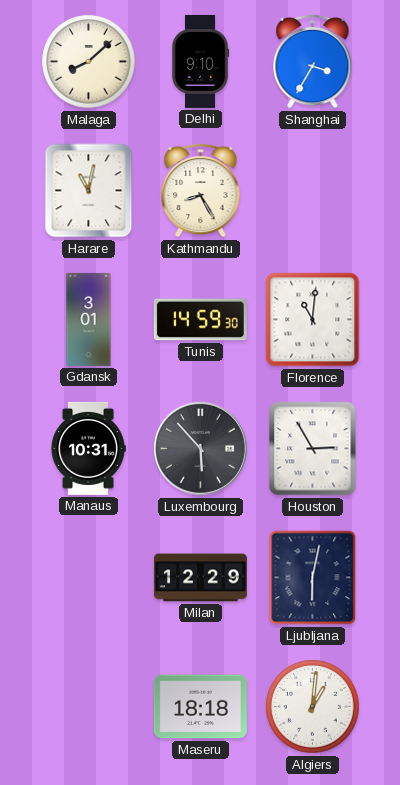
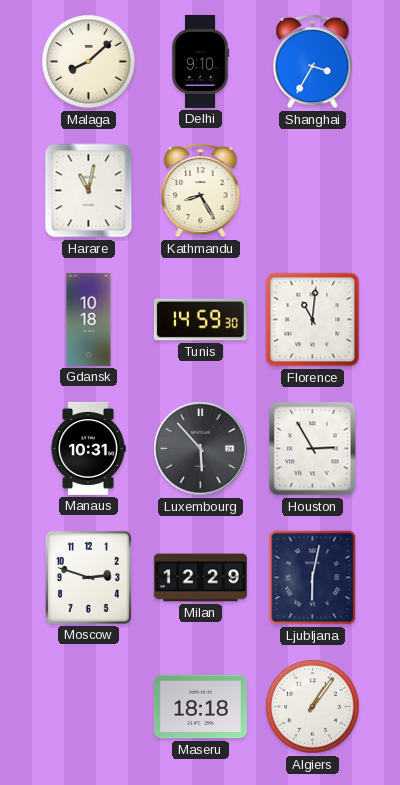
Gdansk: 3:01 -> 10:18
Moscow: none -> 2:48
Algiers: 1:01 -> 1:06
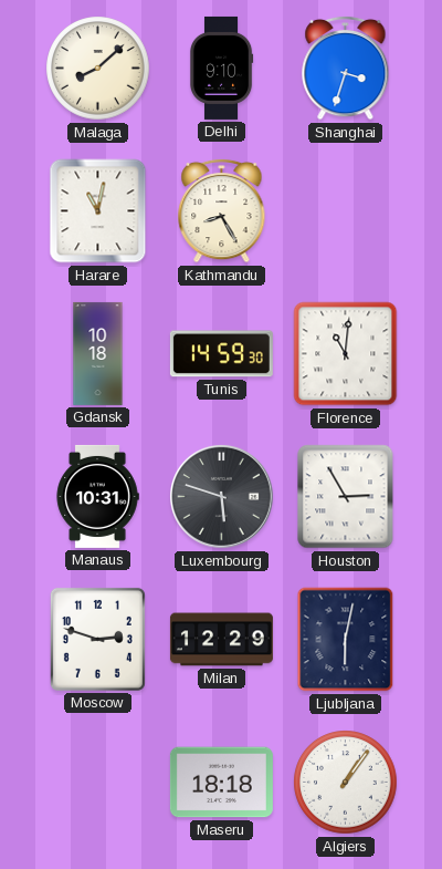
Shanghai: 3:35 -> 3:33
Luxembourg: 5:53 -> 5:48
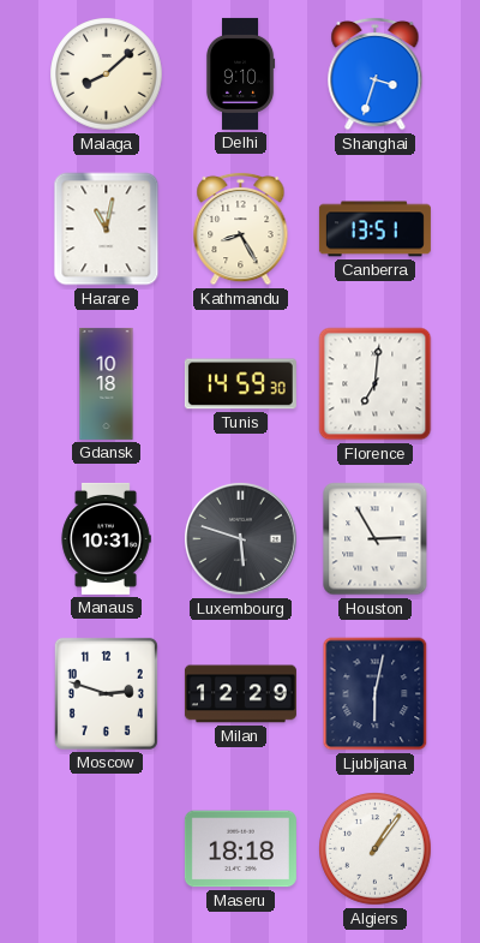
Canberra: none -> 13:51
Florence: 11:01 -> 7:01
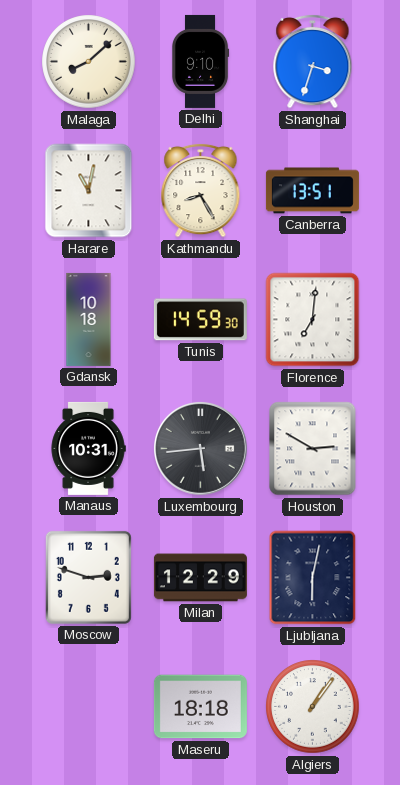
Luxembourg: 5:48 -> 5:44
Houston: 2:55 -> 2:50
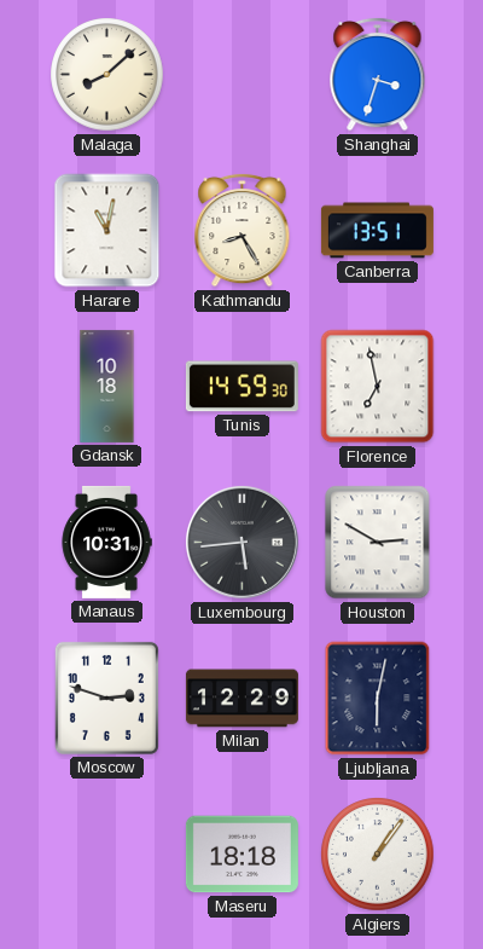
Delhi: 9:10 -> none
Florence: 7:01 -> 6:58
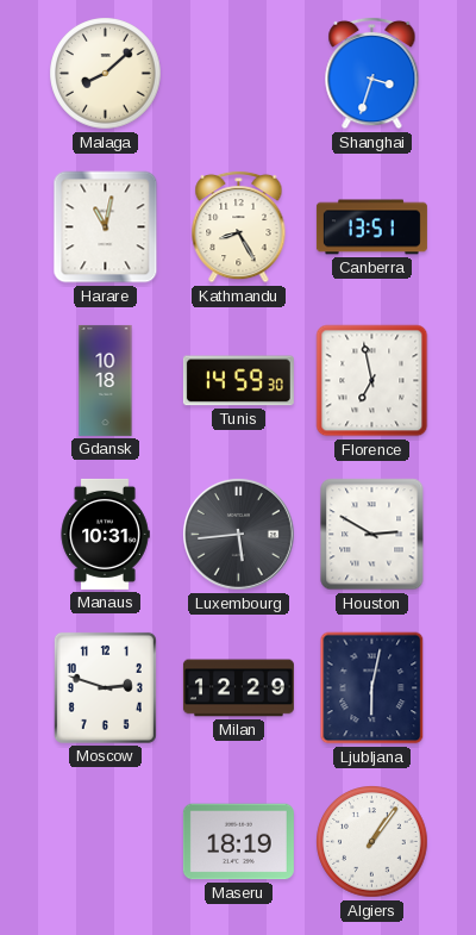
Maseru: 18:18 -> 18:19
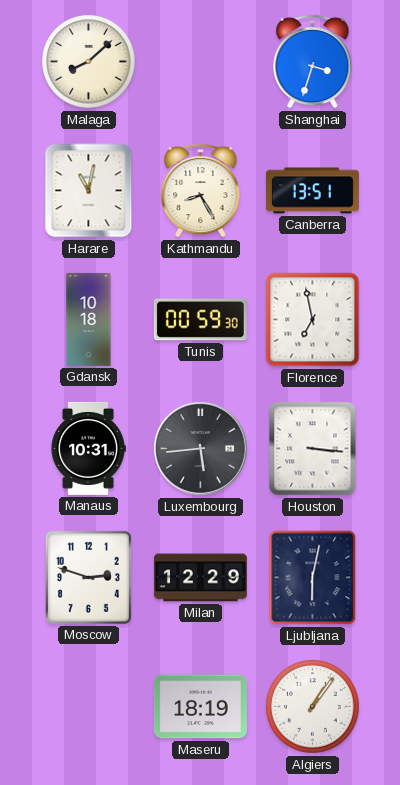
Tunis: 14:59 -> 00:59
Houston: 2:50 -> 3:16
